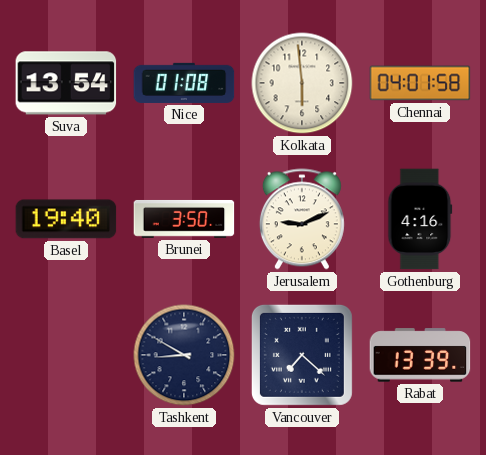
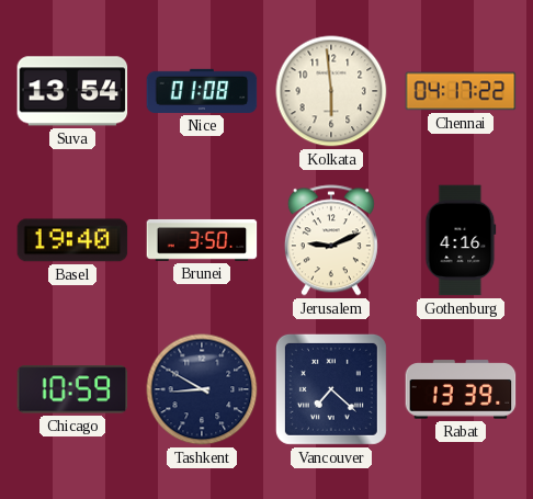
Chennai: 04:01 -> 04:17
Chicago: none -> 10:59
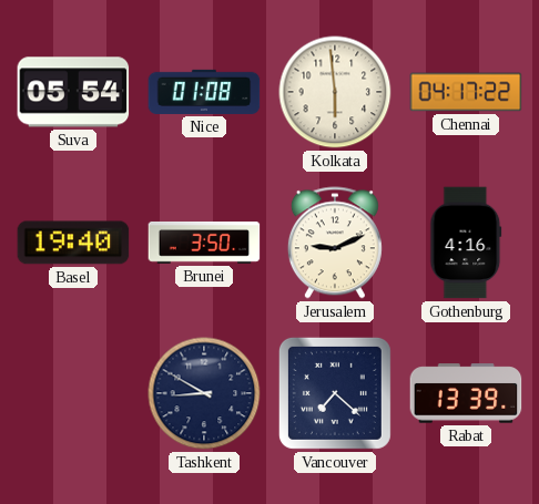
Suva: 13:54 -> 05:54
Chicago: 10:59 -> none
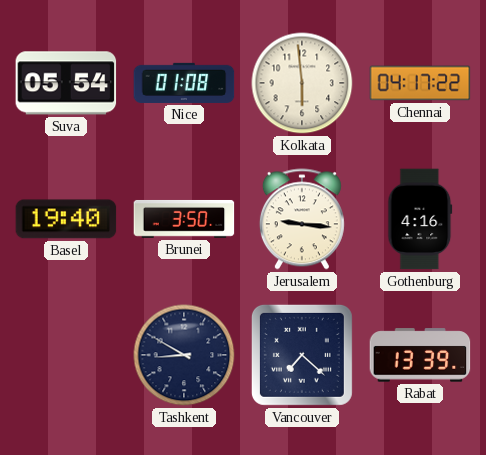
Jerusalem: 9:11 -> 9:16
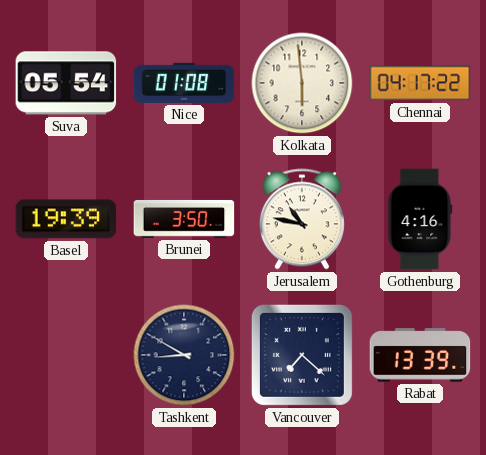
Basel: 19:40 -> 19:39
Jerusalem: 9:16 -> 10:47
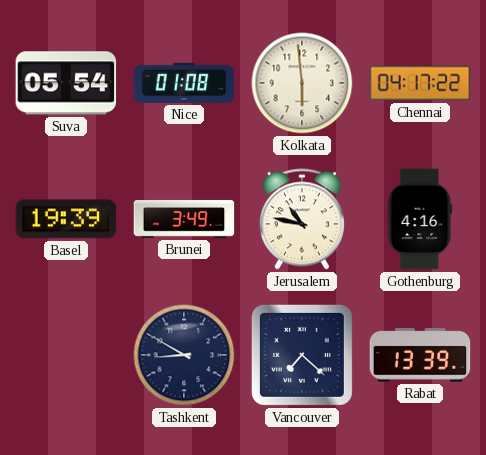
Brunei: 3:50 -> 3:49
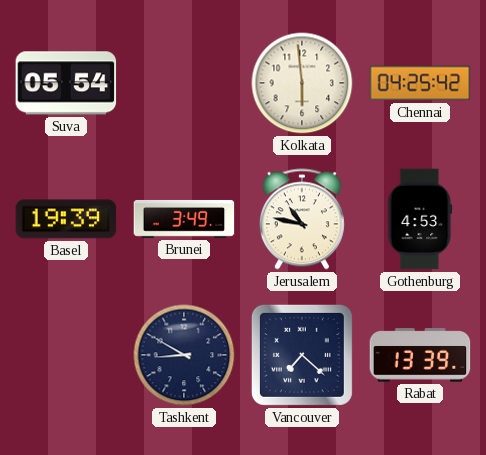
Nice: 01:08 -> none
Chennai: 04:17 -> 04:25
Gothenburg: 4:16 -> 4:53
